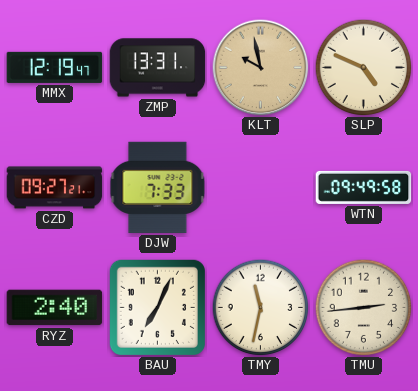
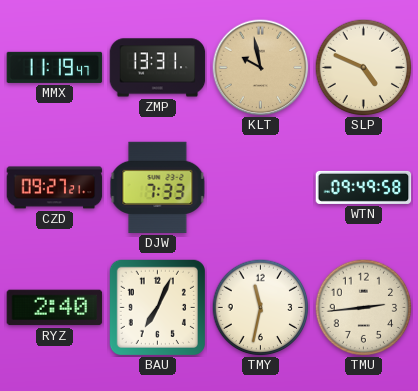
MMX: 12:19 -> 11:19
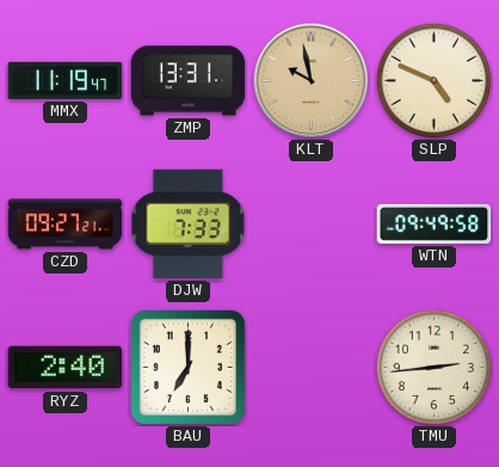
BAU: 7:04 -> 7:00
TMY: 11:32 -> none
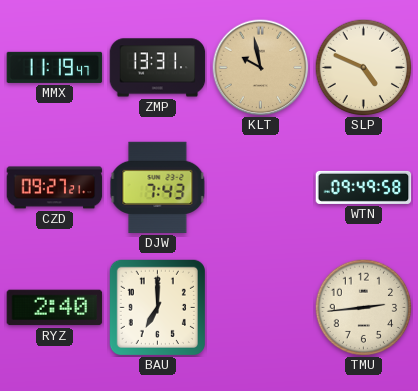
DJW: 7:33 -> 7:43
